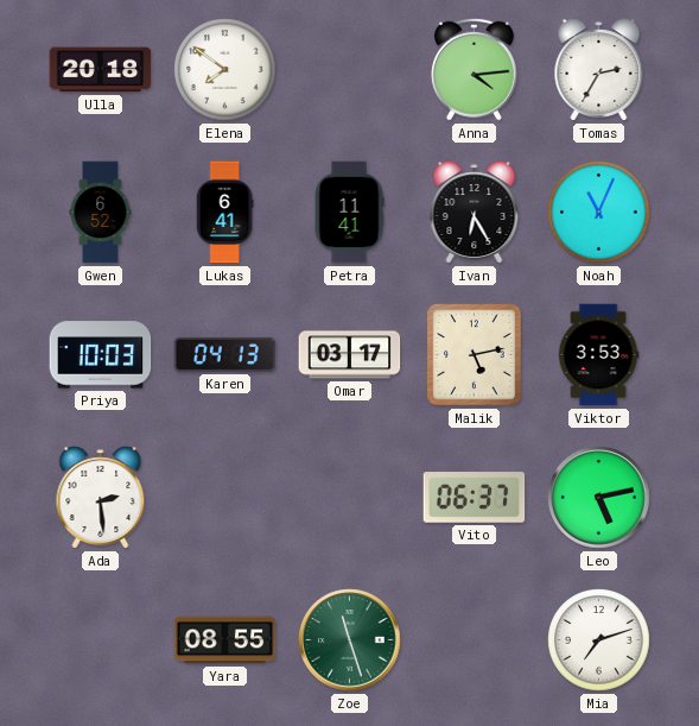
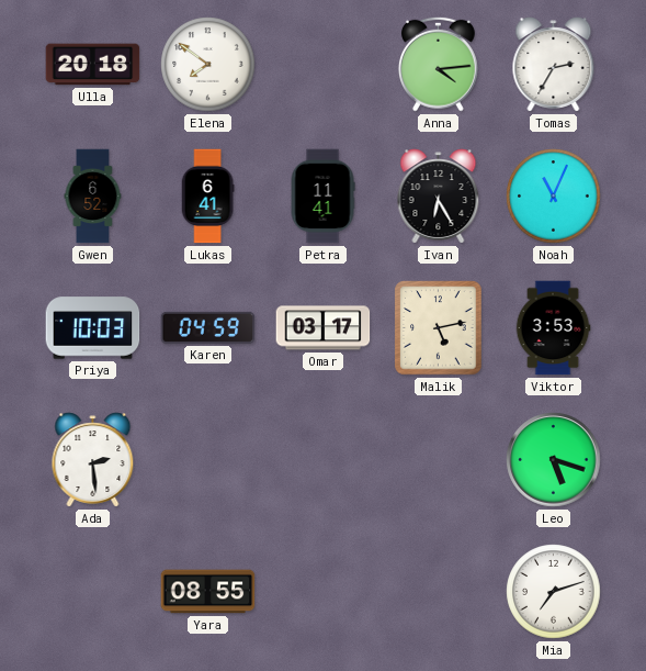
Karen: 04:13 -> 04:59
Vito: 06:37 -> none
Leo: 5:13 -> 5:18
Zoe: 11:27 -> none
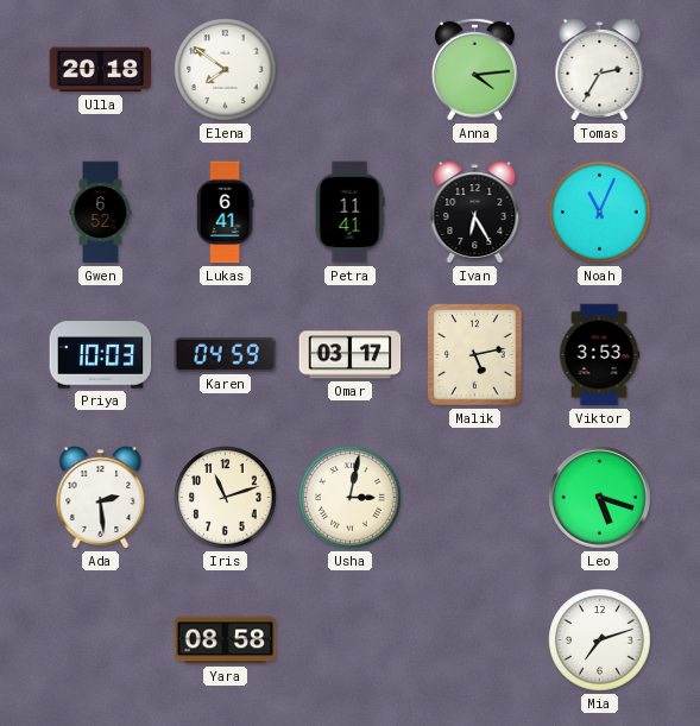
Iris: none -> 11:12
Usha: none -> 3:02
Yara: 08:55 -> 08:58
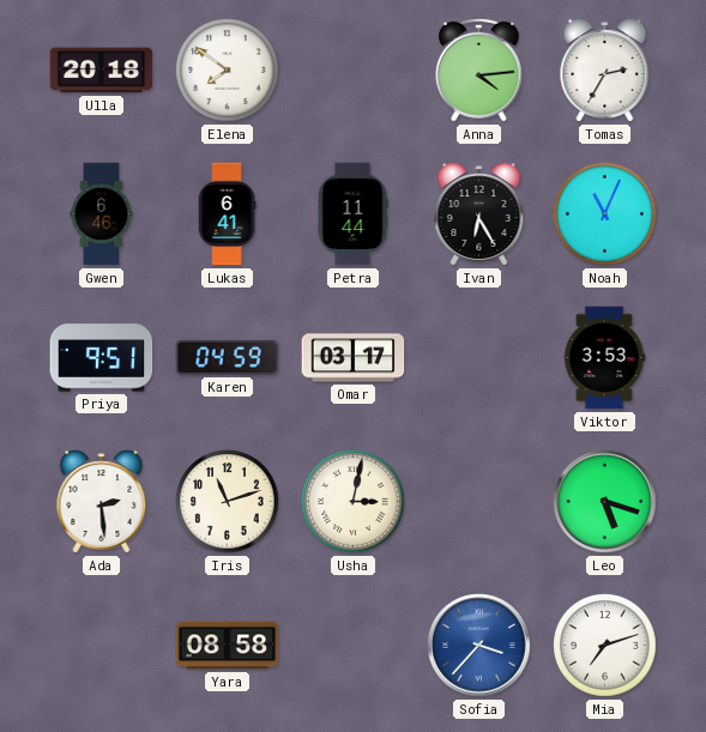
Gwen: 6:52 -> 6:46
Petra: 11:41 -> 11:44
Priya: 10:03 -> 9:51
Malik: 5:13 -> none
Sofia: none -> 3:37
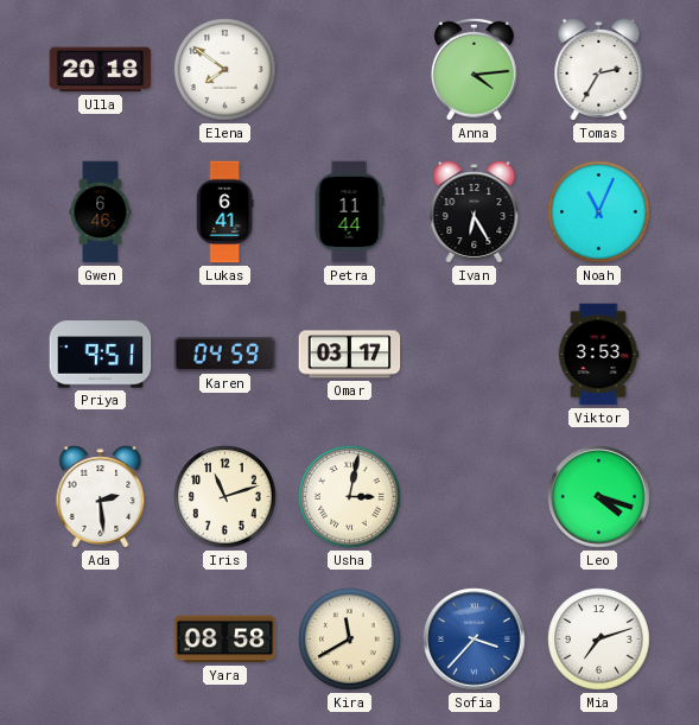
Leo: 5:18 -> 4:18
Kira: none -> 11:40
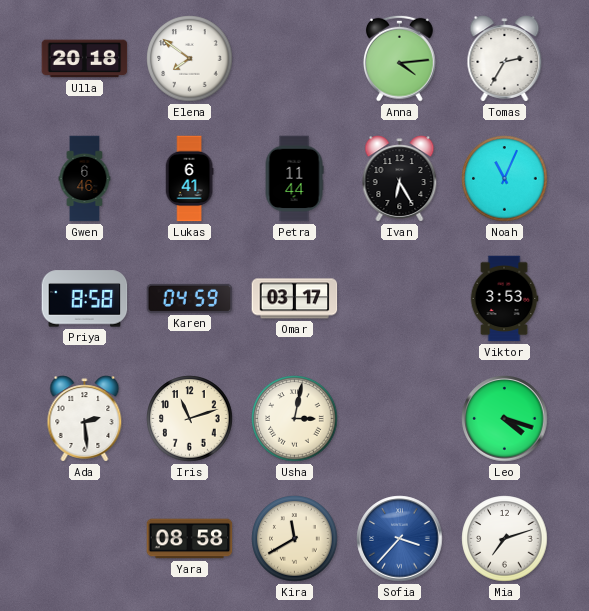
Priya: 9:51 -> 8:58
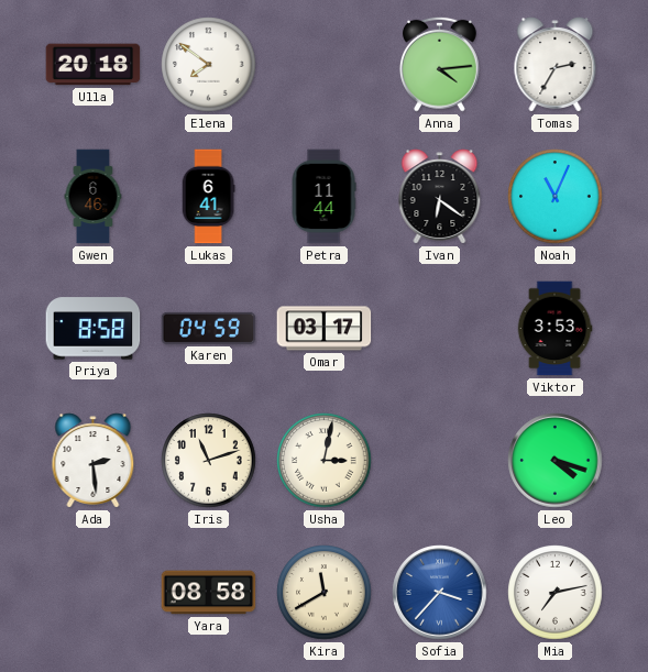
Ivan: 6:25 -> 6:21
Mia: 7:12 -> 7:13
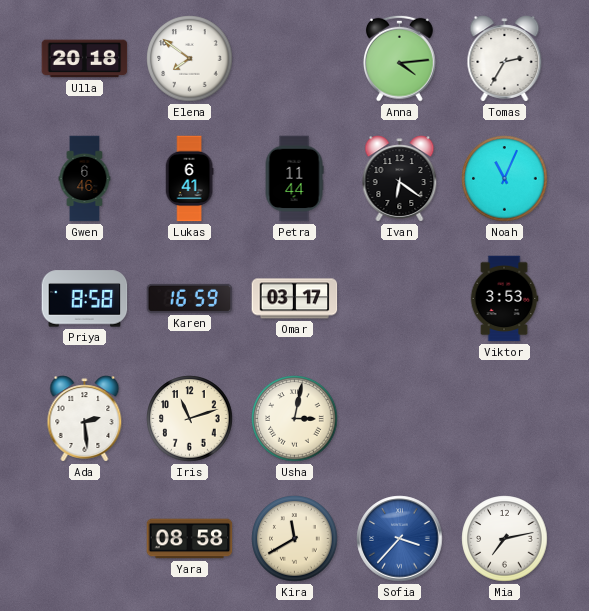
Karen: 04:59 -> 16:59
Leo: 4:18 -> none
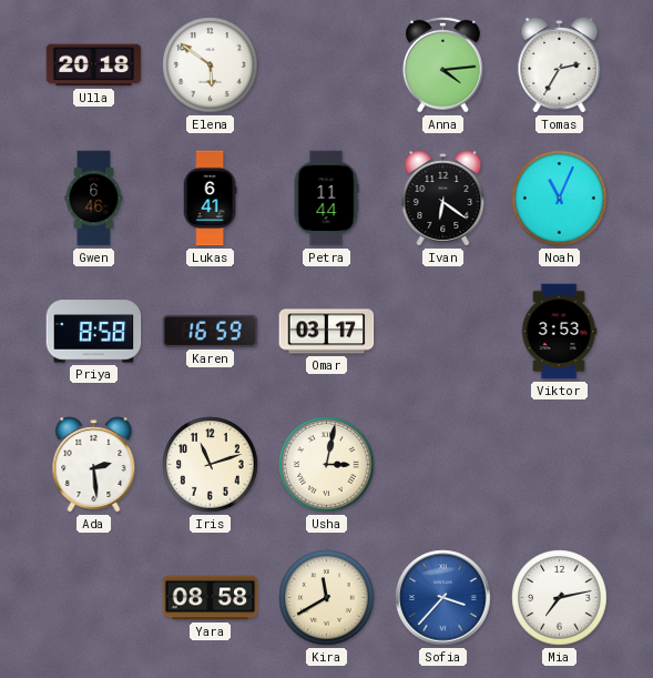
Elena: 7:51 -> 5:51
